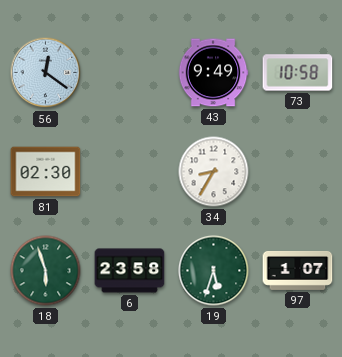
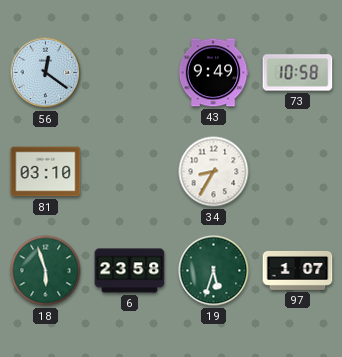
81: 02:30 -> 03:10
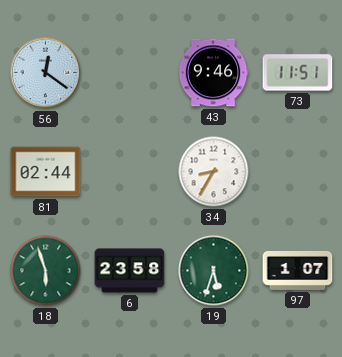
43: 9:49 -> 9:46
73: 10:58 -> 11:51
81: 03:10 -> 02:44
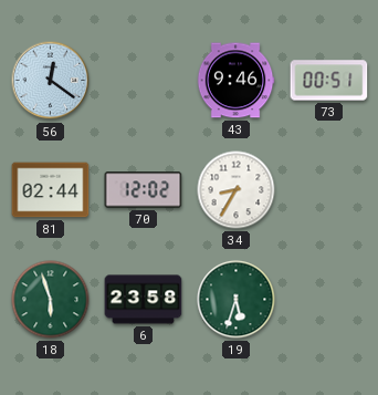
73: 11:51 -> 00:51
70: none -> 12:02
97: 1:07 -> none
